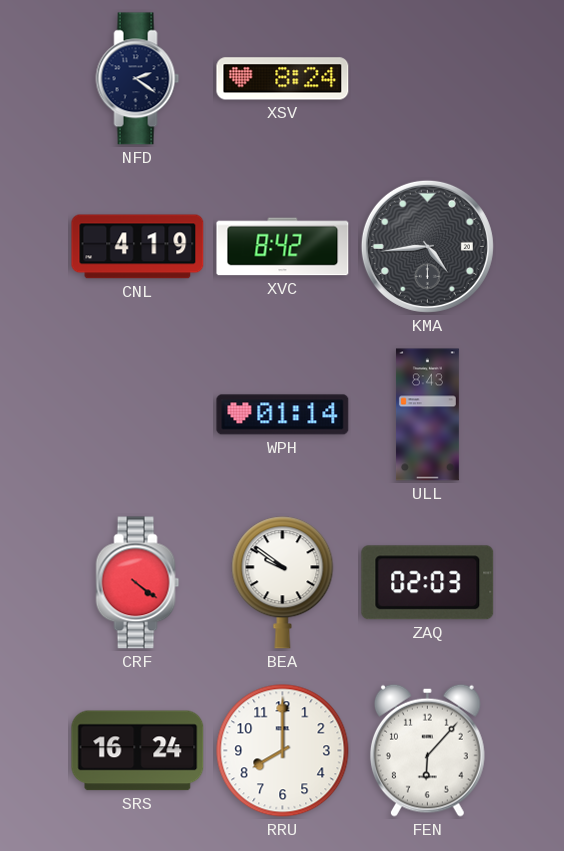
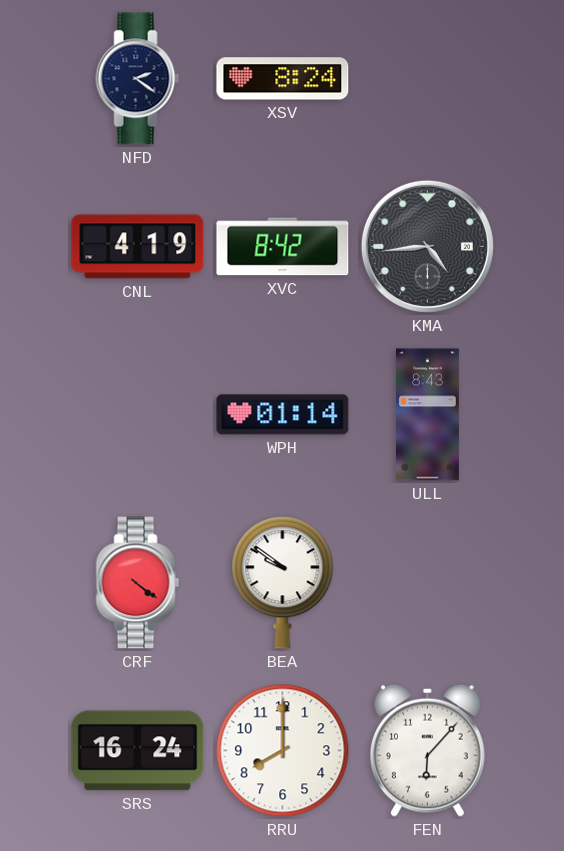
ZAQ: 02:03 -> none
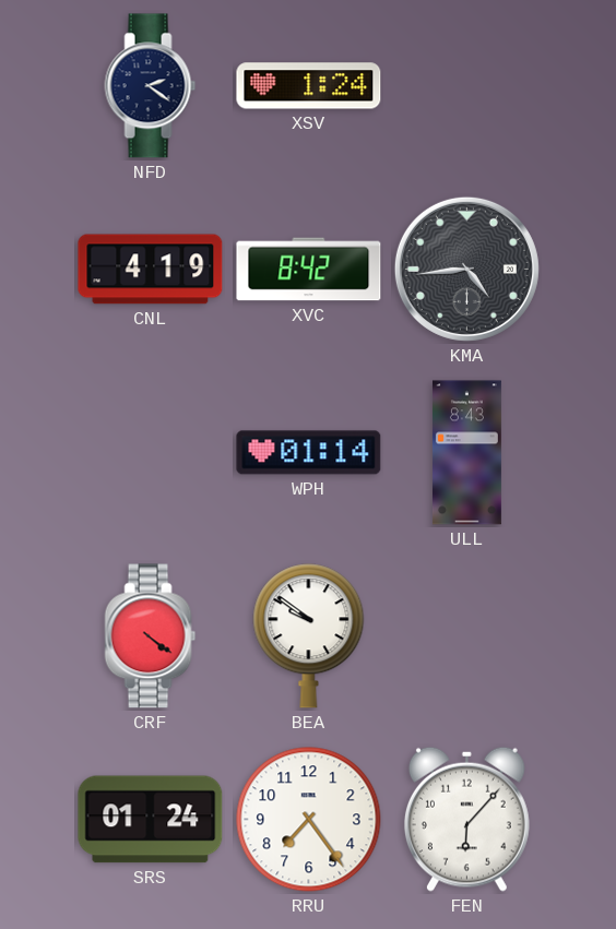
XSV: 8:24 -> 1:24
SRS: 16:24 -> 01:24
RRU: 8:00 -> 7:24
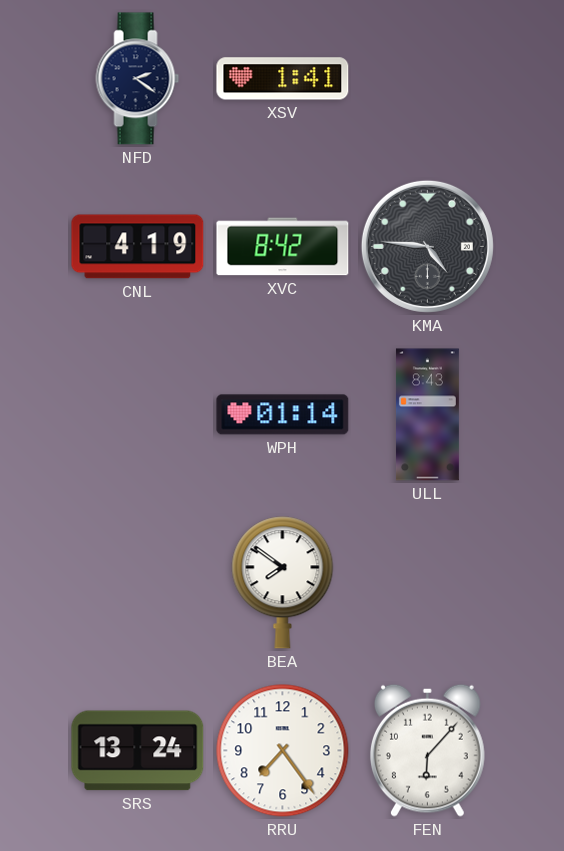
XSV: 1:24 -> 1:41
KMA: 4:44 -> 4:46
CRF: 4:21 -> none
BEA: 9:51 -> 7:51
SRS: 01:24 -> 13:24
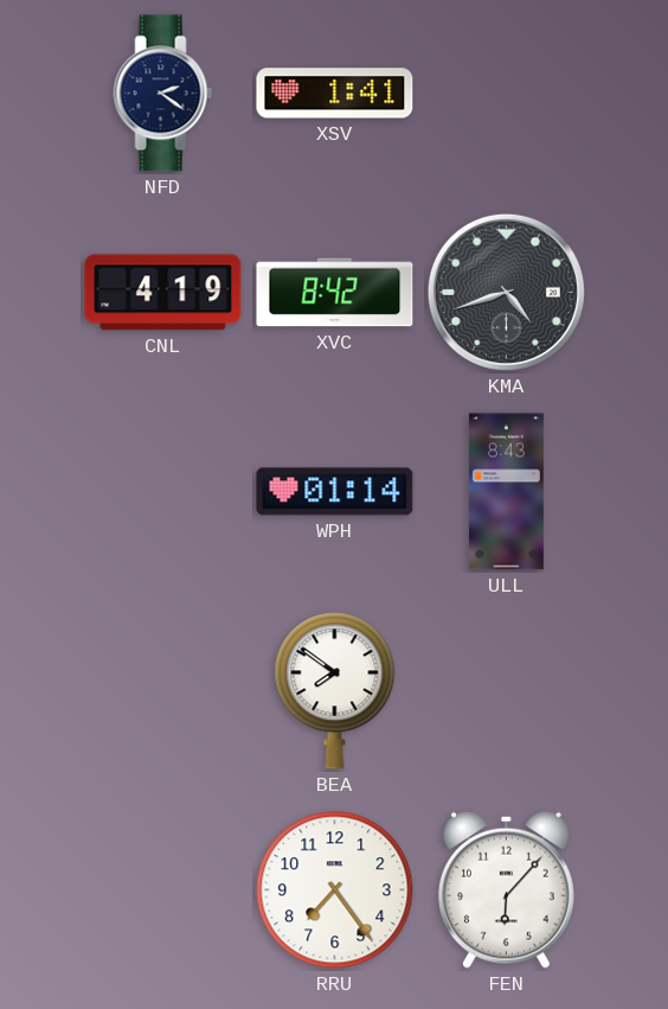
KMA: 4:46 -> 4:42
SRS: 13:24 -> none
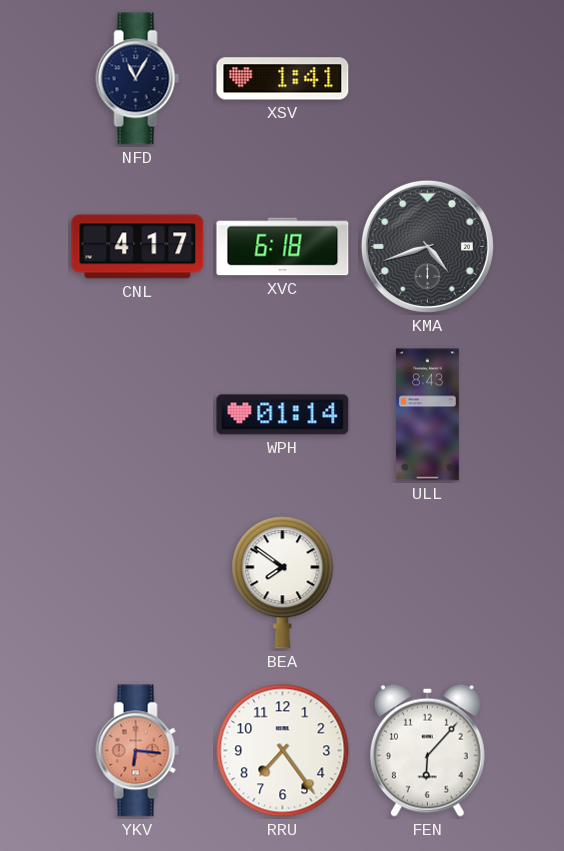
NFD: 2:21 -> 11:05
CNL: 4:19 -> 4:17
XVC: 8:42 -> 6:18
YKV: none -> 6:16
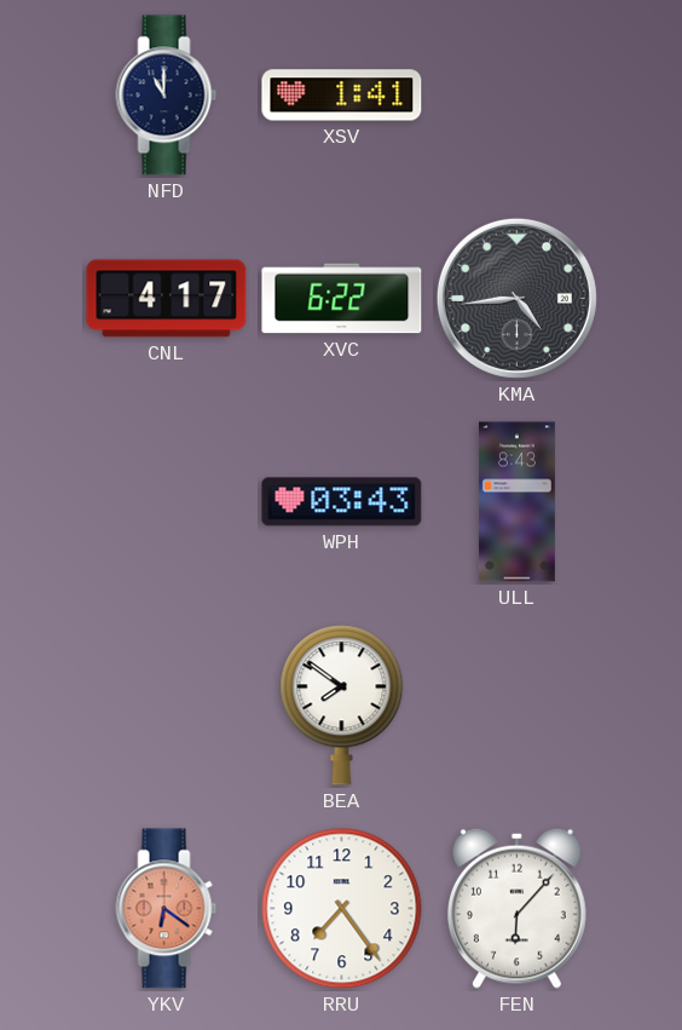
NFD: 11:05 -> 11:00
XVC: 6:18 -> 6:22
KMA: 4:42 -> 4:44
WPH: 01:14 -> 03:43
YKV: 6:16 -> 6:21
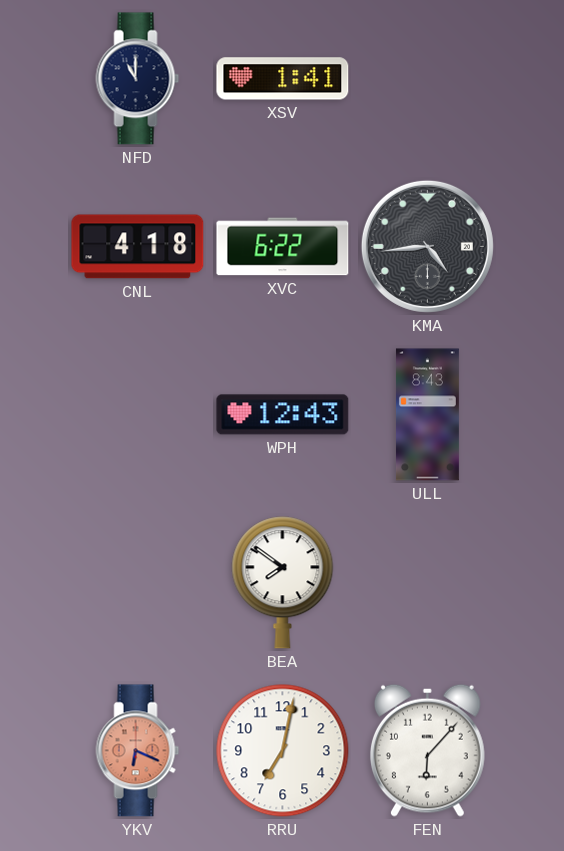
CNL: 4:17 -> 4:18
WPH: 03:43 -> 12:43
YKV: 6:21 -> 6:19
RRU: 7:24 -> 7:02
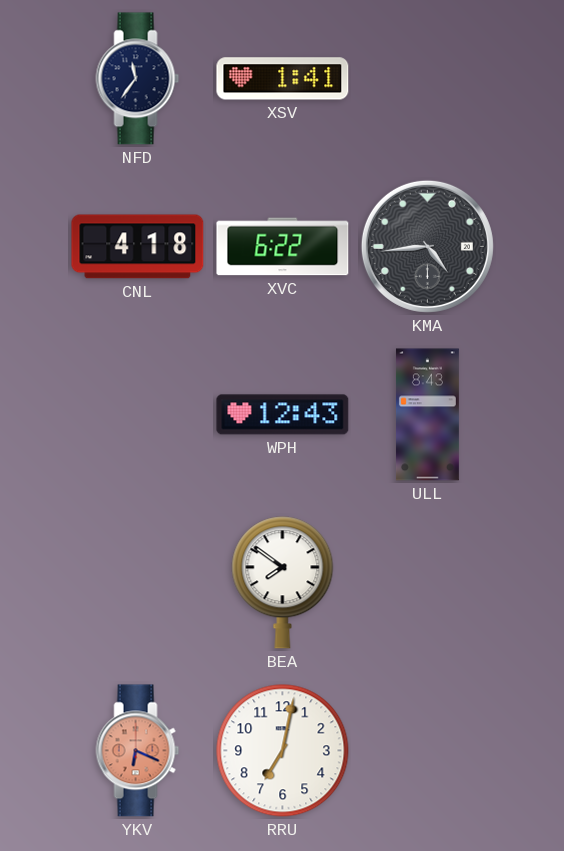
NFD: 11:00 -> 11:36
FEN: 6:07 -> none
